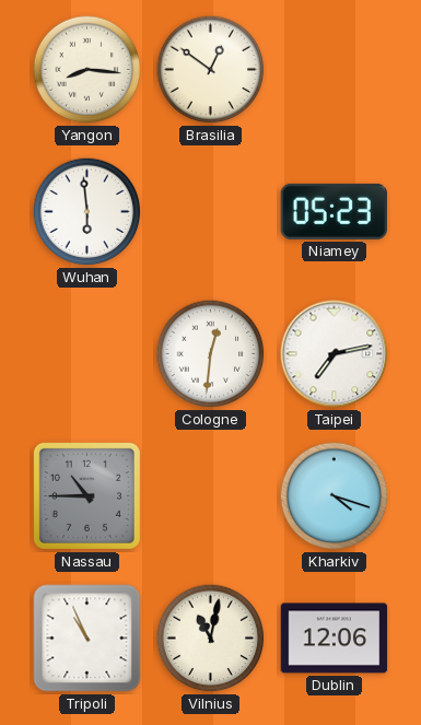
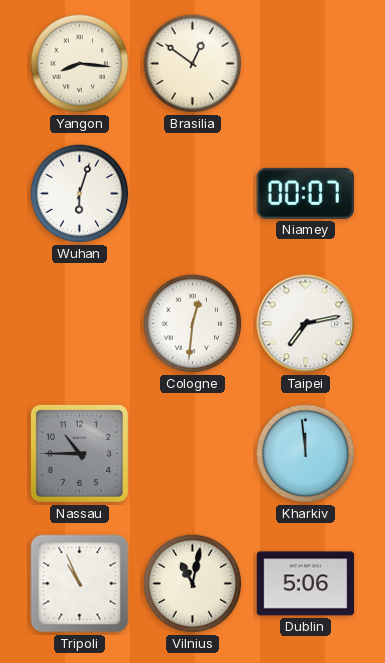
Wuhan: 5:59 -> 6:03
Niamey: 05:23 -> 00:07
Kharkiv: 4:18 -> 11:59
Dublin: 12:06 -> 5:06
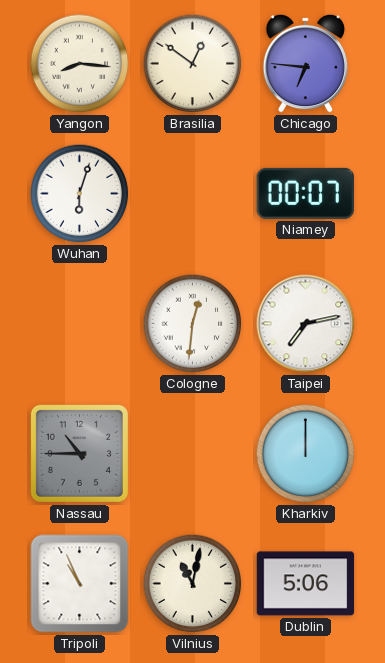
Chicago: none -> 6:46
Kharkiv: 11:59 -> 12:00
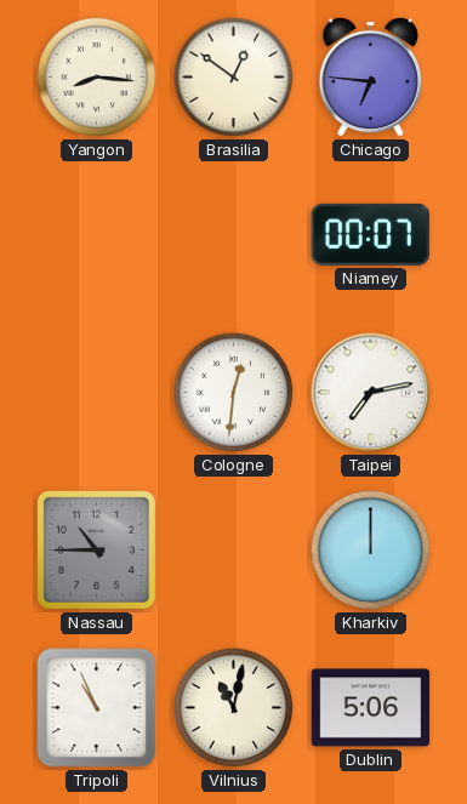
Wuhan: 6:03 -> none
